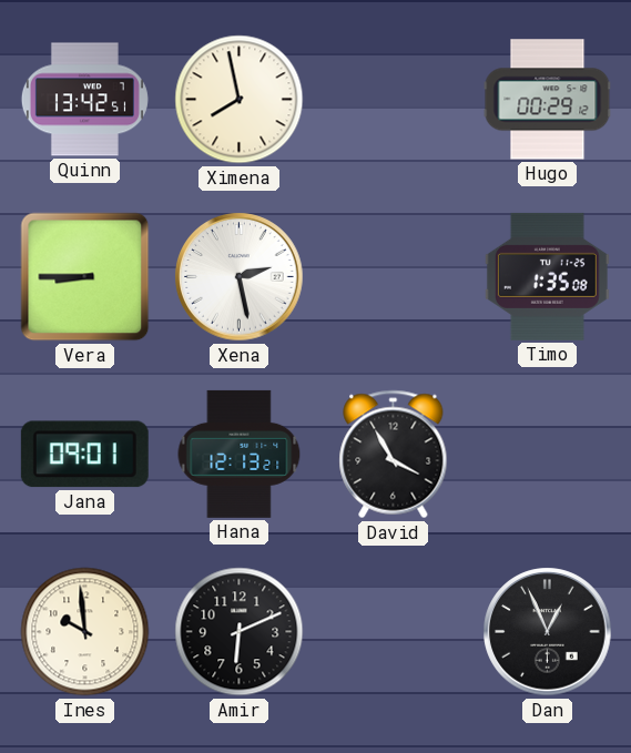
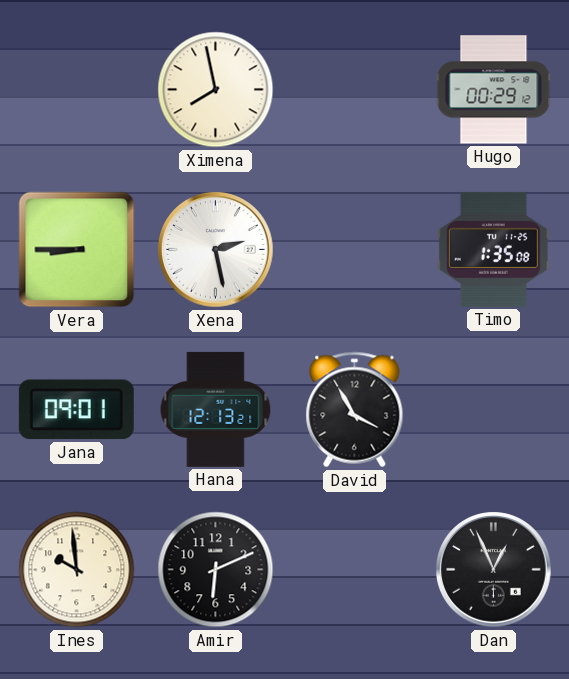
Quinn: 13:42 -> none
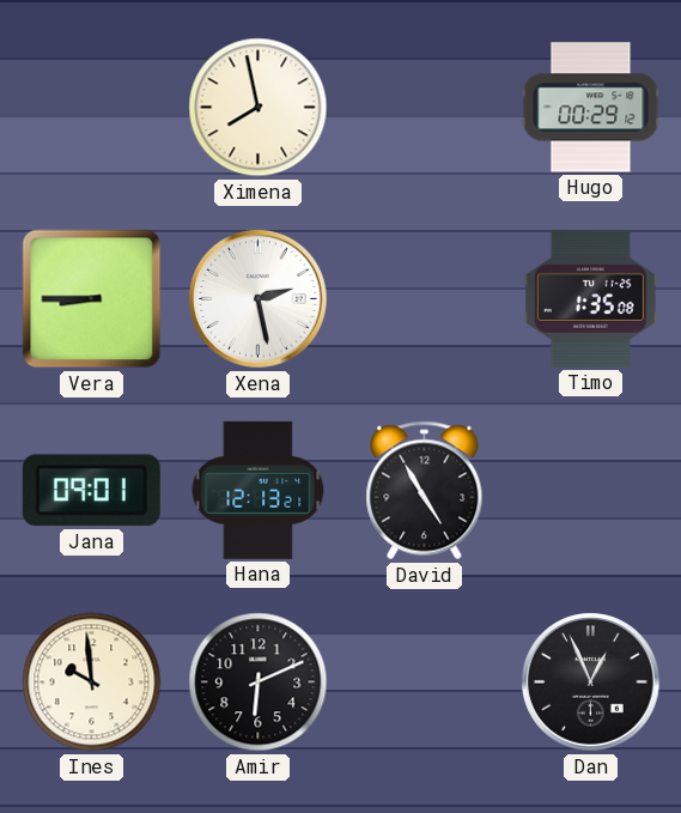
David: 3:55 -> 4:55
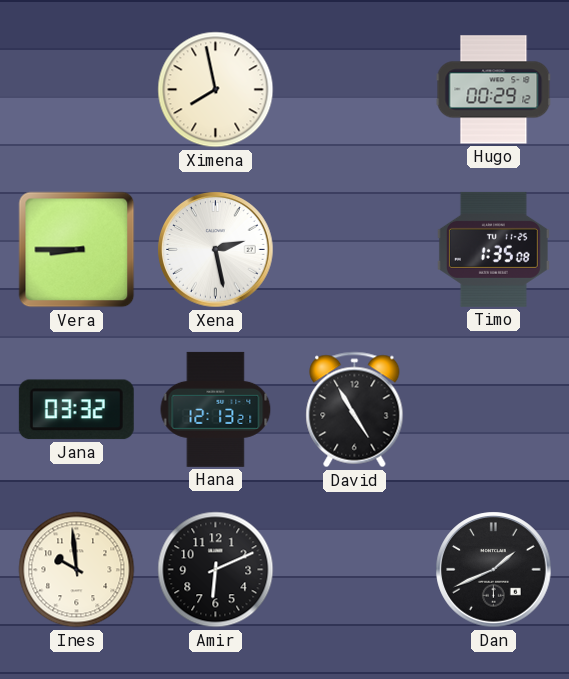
Jana: 09:01 -> 03:32
Dan: 12:56 -> 1:41
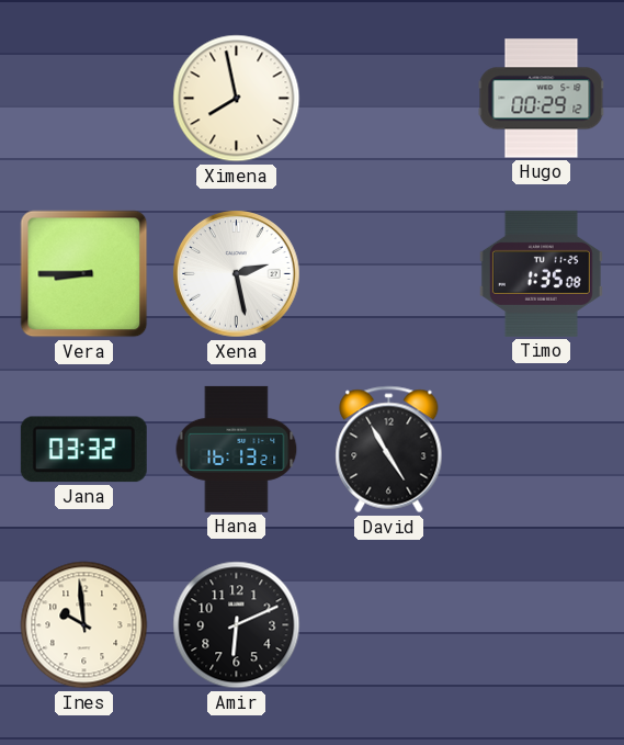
Hana: 12:13 -> 16:13
Dan: 1:41 -> none
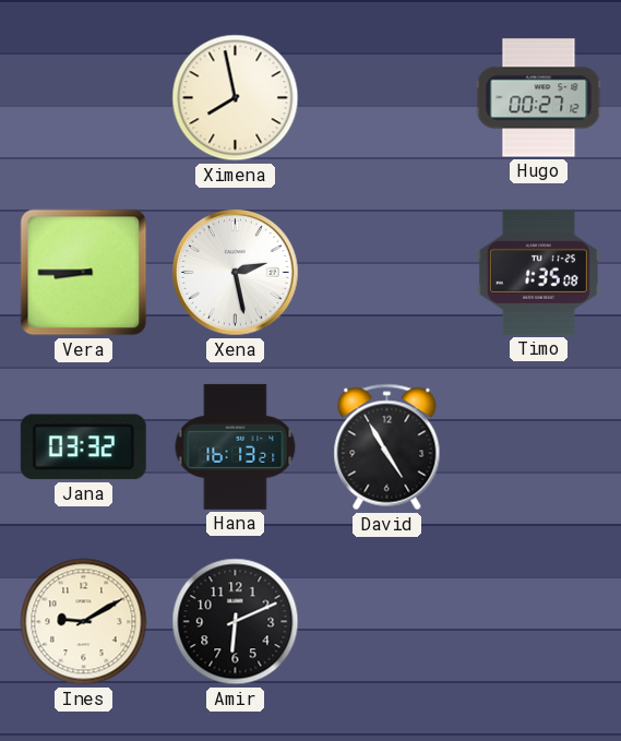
Hugo: 00:29 -> 00:27
Ines: 9:59 -> 9:10
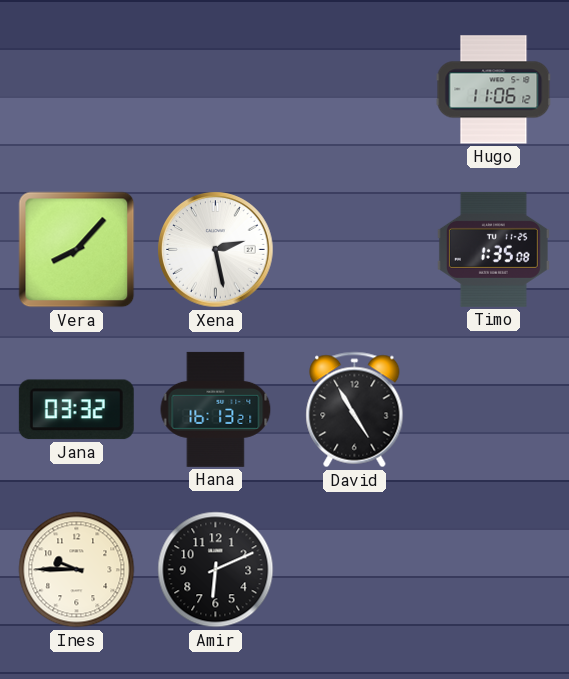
Ximena: 7:58 -> none
Hugo: 00:27 -> 11:06
Vera: 8:45 -> 8:07
Ines: 9:10 -> 9:45
